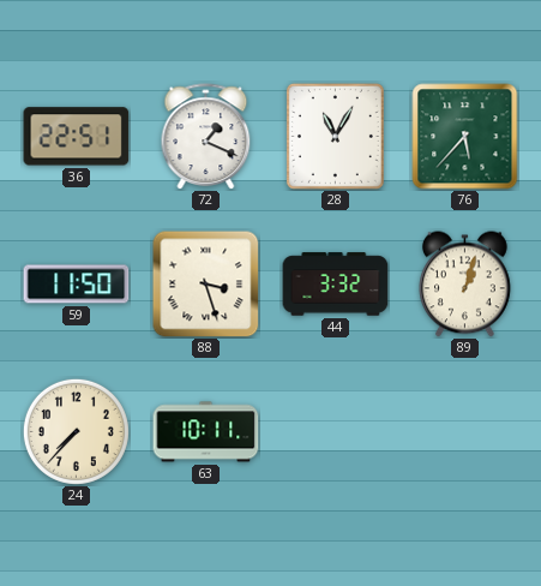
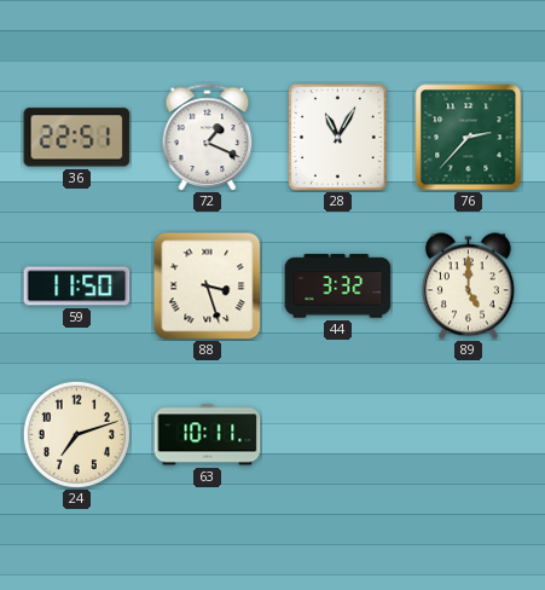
76: 5:37 -> 2:37
89: 1:03 -> 5:00
24: 7:37 -> 7:12
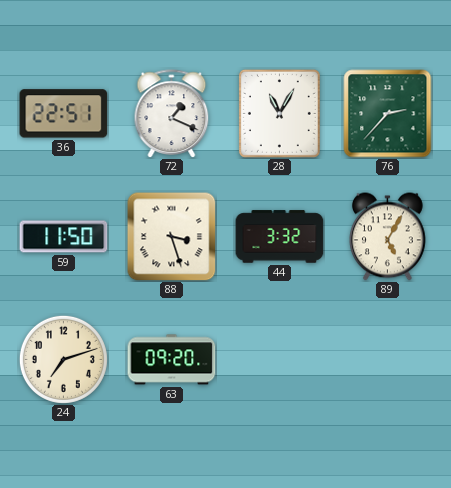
89: 5:00 -> 5:05
63: 10:11 -> 09:20
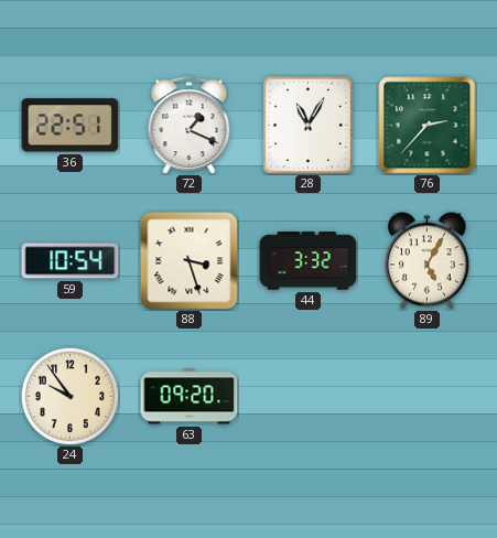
59: 11:50 -> 10:54
24: 7:12 -> 9:54
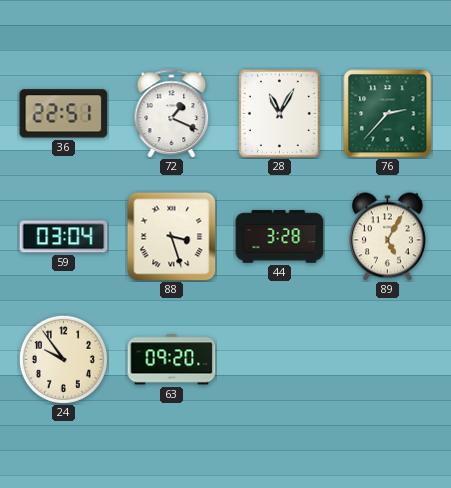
59: 10:54 -> 03:04
44: 3:32 -> 3:28
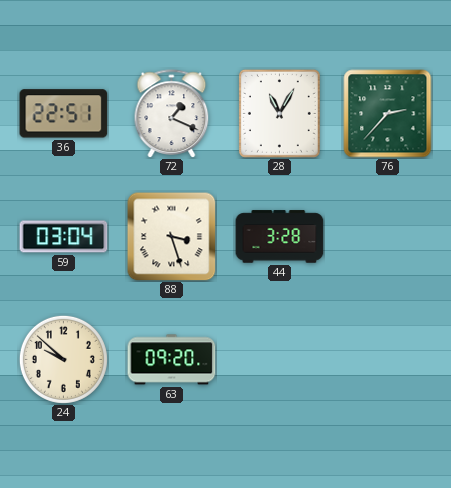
89: 5:05 -> none
24: 9:54 -> 9:52
